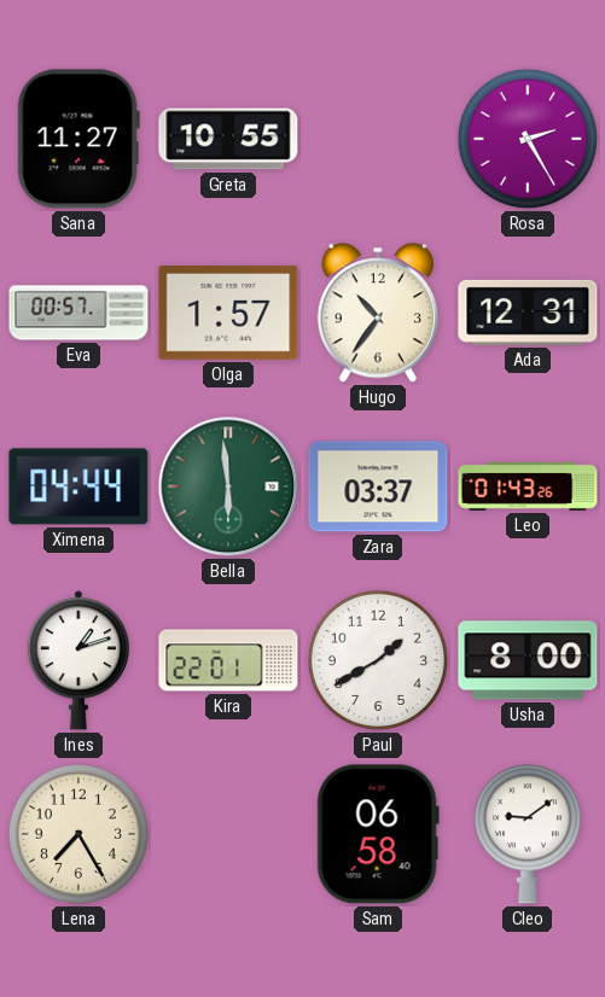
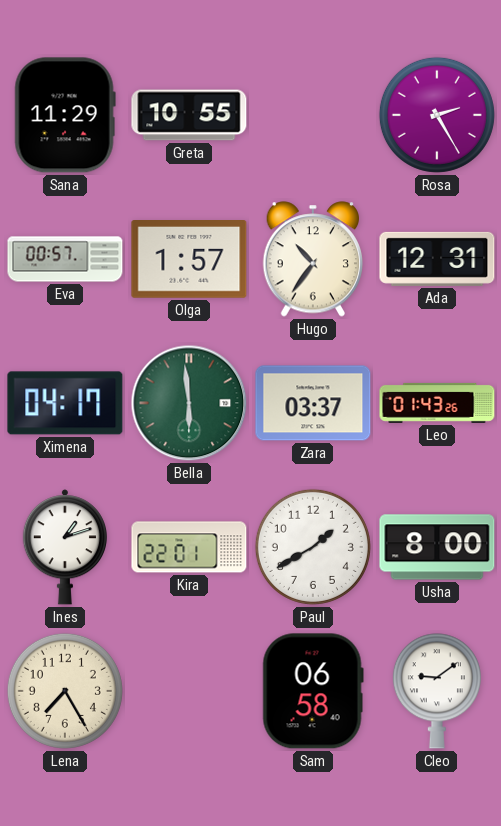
Sana: 11:27 -> 11:29
Ximena: 04:44 -> 04:17
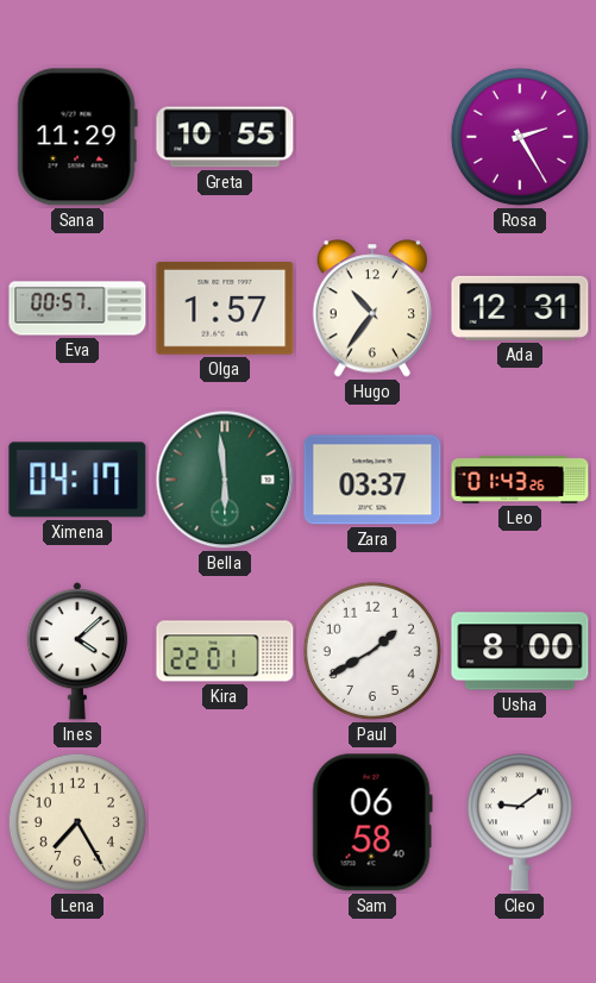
Ines: 1:12 -> 4:08
